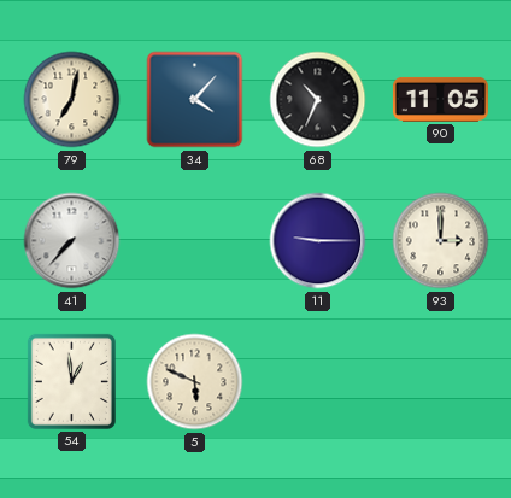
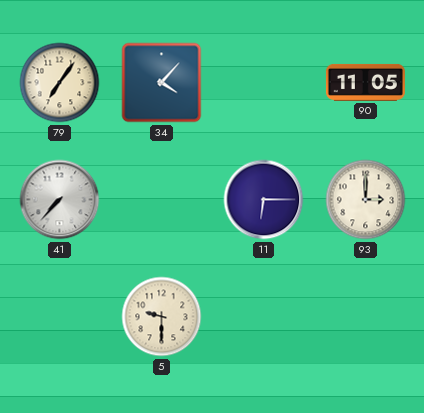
79: 7:02 -> 7:06
68: 10:34 -> none
11: 9:15 -> 6:15
54: 12:59 -> none
5: 5:49 -> 9:30
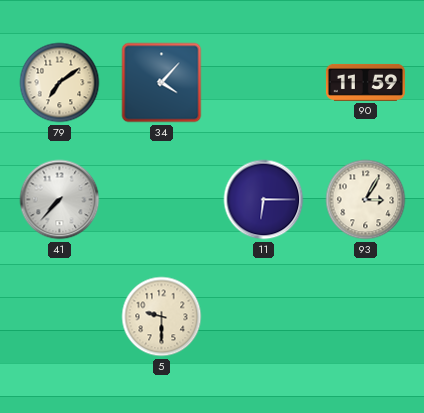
79: 7:06 -> 7:09
90: 11:05 -> 11:59
93: 3:00 -> 3:05
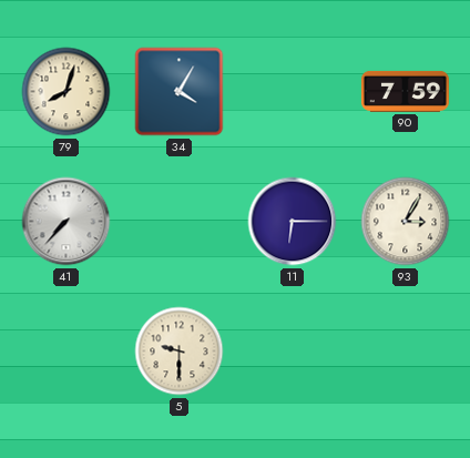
79: 7:09 -> 8:03
34: 4:07 -> 4:05
90: 11:59 -> 7:59
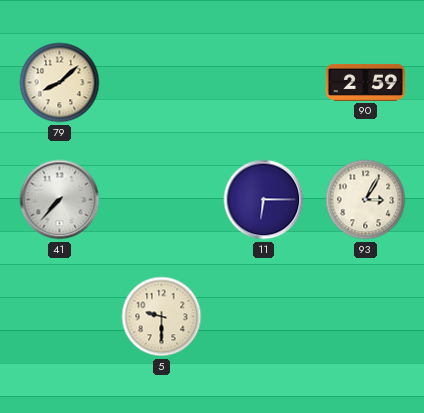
79: 8:03 -> 8:08
34: 4:05 -> none
90: 7:59 -> 2:59
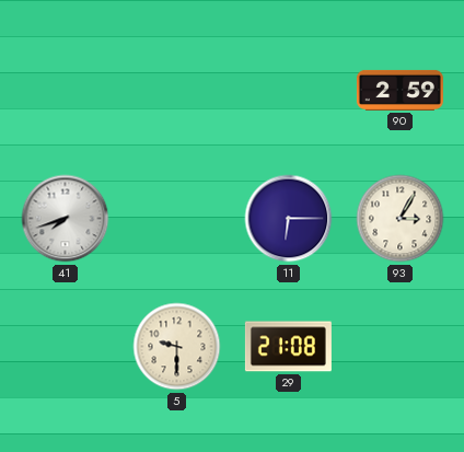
79: 8:08 -> none
41: 7:37 -> 7:42
29: none -> 21:08
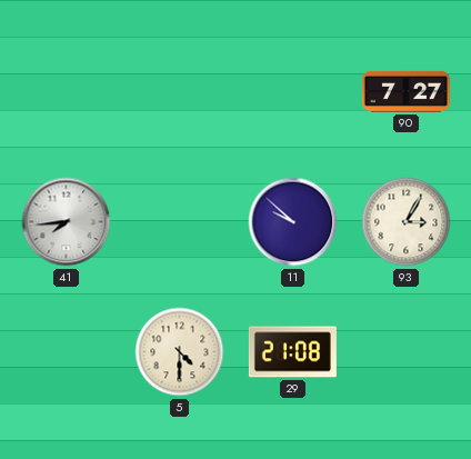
90: 2:59 -> 7:27
41: 7:42 -> 7:44
11: 6:15 -> 9:52
5: 9:30 -> 4:30
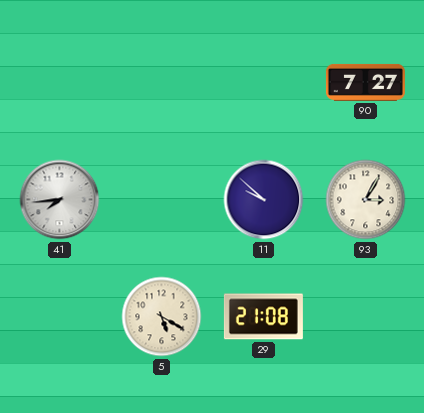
5: 4:30 -> 5:20
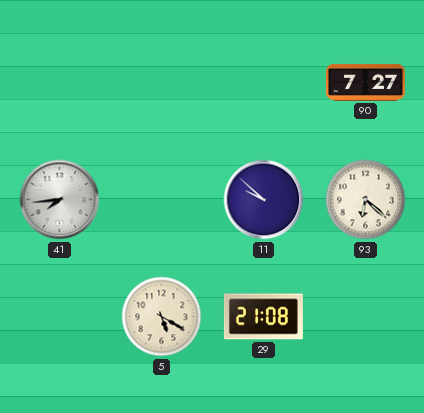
93: 3:05 -> 6:22
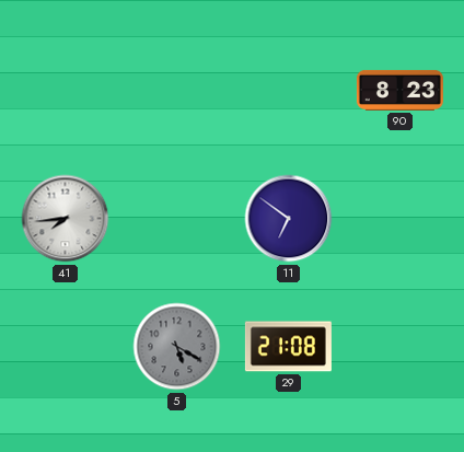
90: 7:27 -> 8:23
11: 9:52 -> 6:51
93: 6:22 -> none
5 dial: cream -> grey
